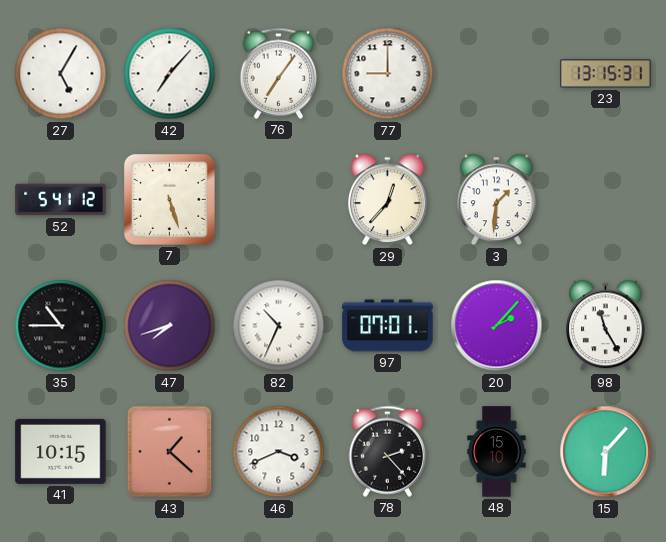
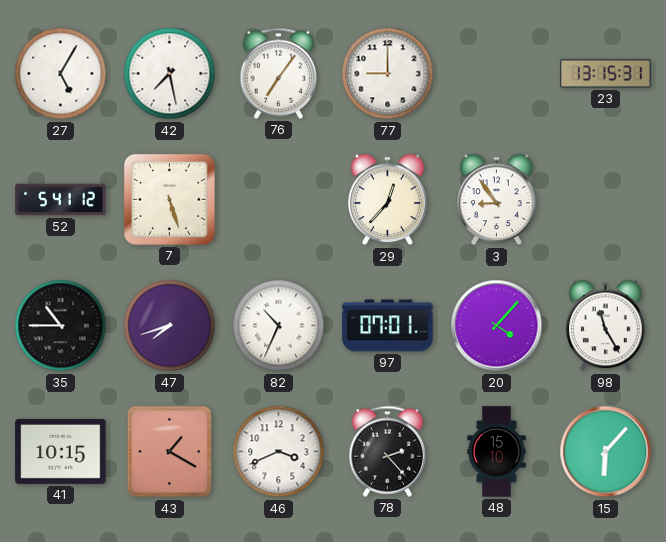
42: 7:07 -> 7:28
3: 1:31 -> 8:54
20: 2:07 -> 4:07
43: 1:22 -> 1:20
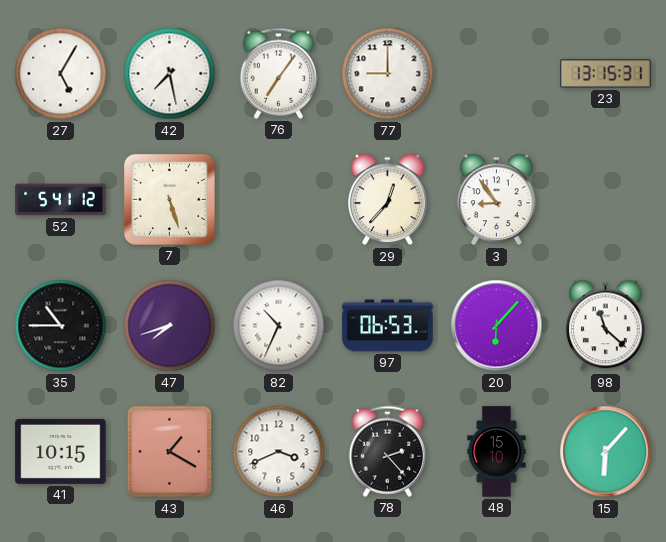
97: 07:01 -> 06:53
20: 4:07 -> 6:07
98: 11:25 -> 11:22
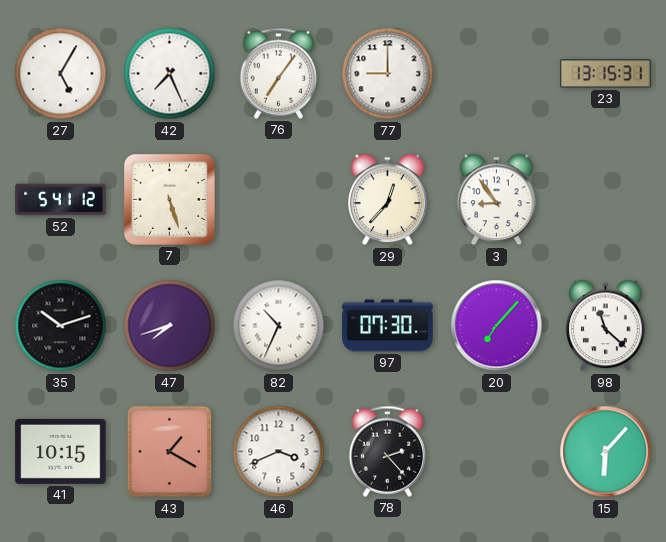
42: 7:28 -> 7:26
35: 10:45 -> 10:12
97: 06:53 -> 07:30
20: 6:07 -> 7:07
48: 15:10 -> none
